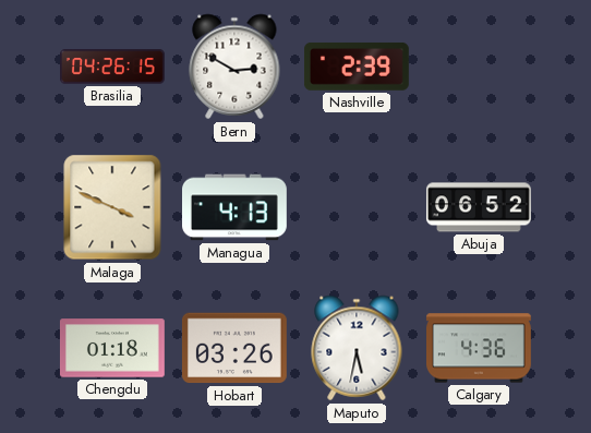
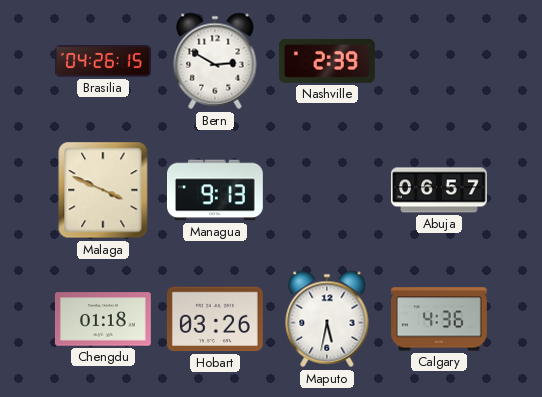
Managua: 4:13 -> 9:13
Abuja: 06:52 -> 06:57
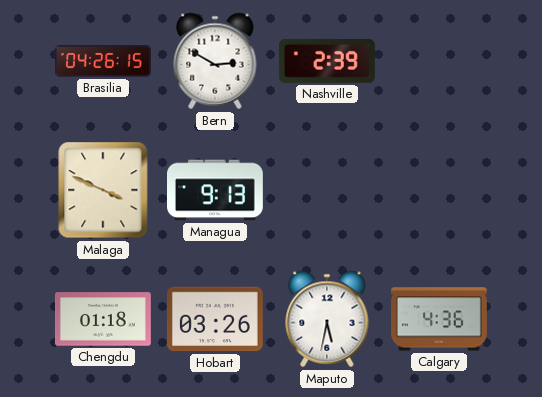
Abuja: 06:57 -> none
